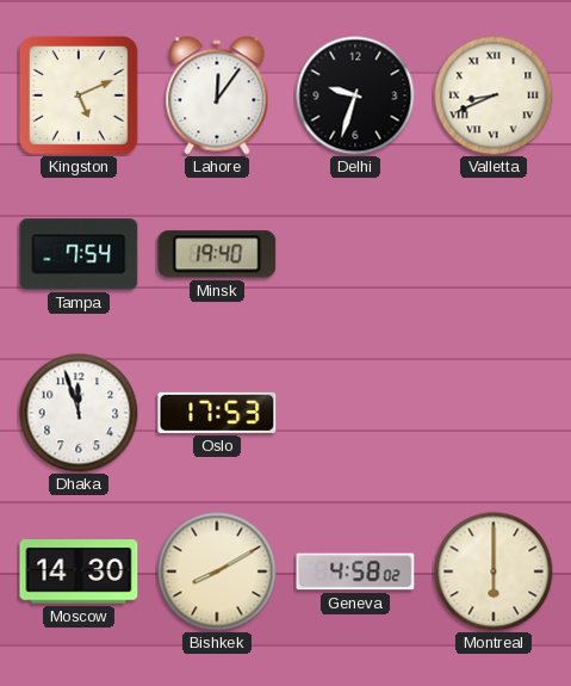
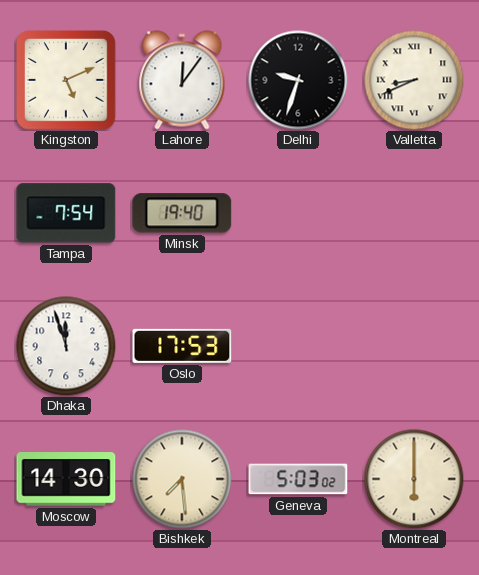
Bishkek: 8:10 -> 7:29
Geneva: 4:58 -> 5:03
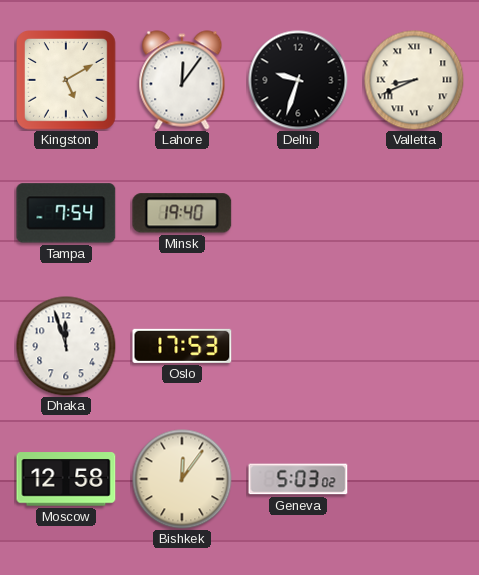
Kingston: 5:11 -> 5:10
Moscow: 14:30 -> 12:58
Bishkek: 7:29 -> 12:06
Montreal: 6:00 -> none
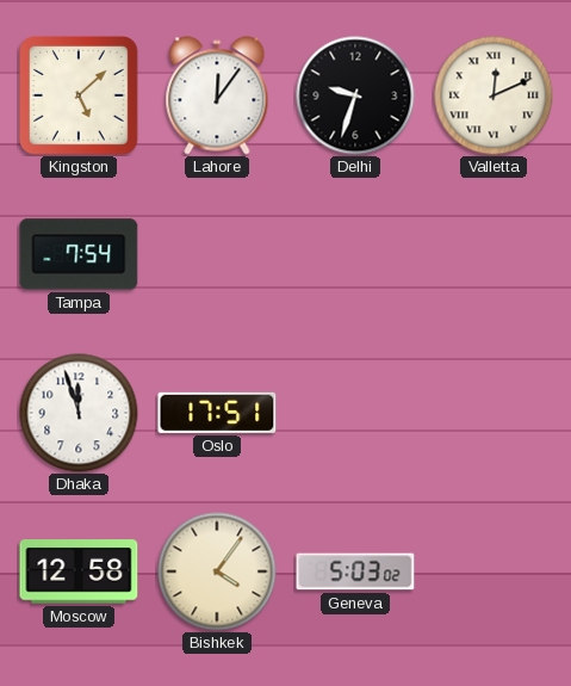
Kingston: 5:10 -> 5:08
Valletta: 8:41 -> 12:11
Minsk: 19:40 -> none
Oslo: 17:53 -> 17:51
Bishkek: 12:06 -> 4:06
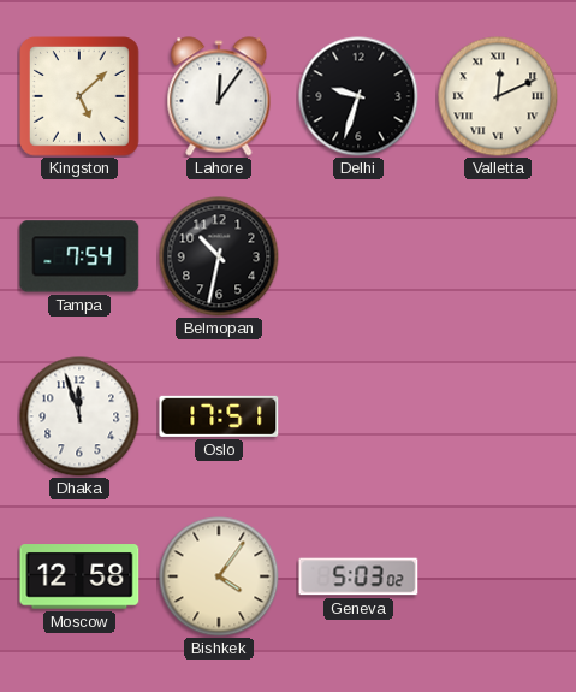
Belmopan: none -> 10:32
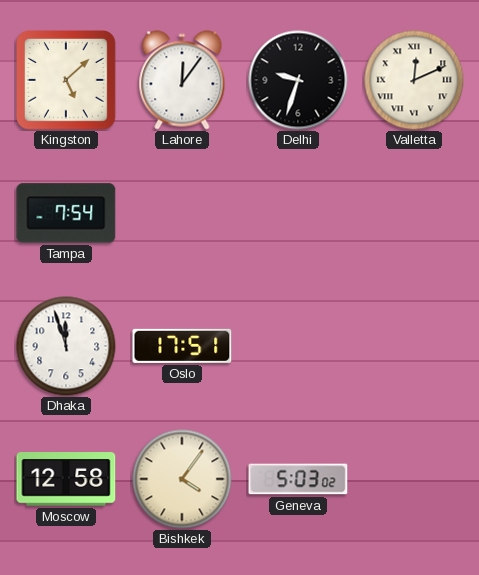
Belmopan: 10:32 -> none
